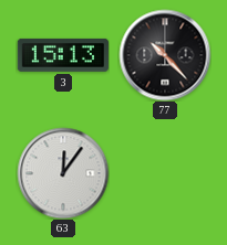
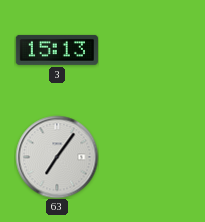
77: 10:23 -> none
63: 12:06 -> 7:06
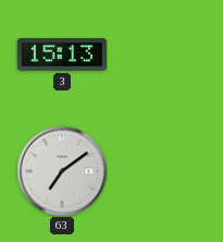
63: 7:06 -> 7:09
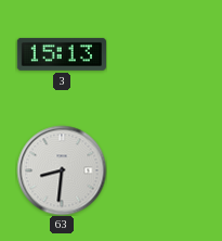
63: 7:09 -> 8:31
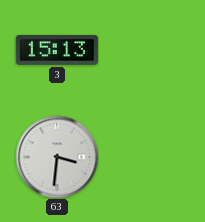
63: 8:31 -> 3:31
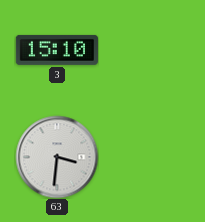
3: 15:13 -> 15:10
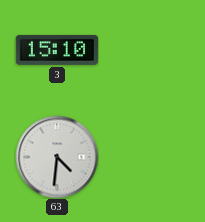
63: 3:31 -> 4:31
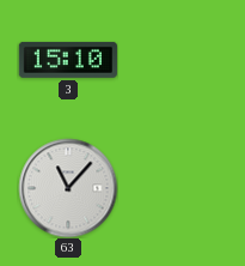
63: 4:31 -> 11:07
